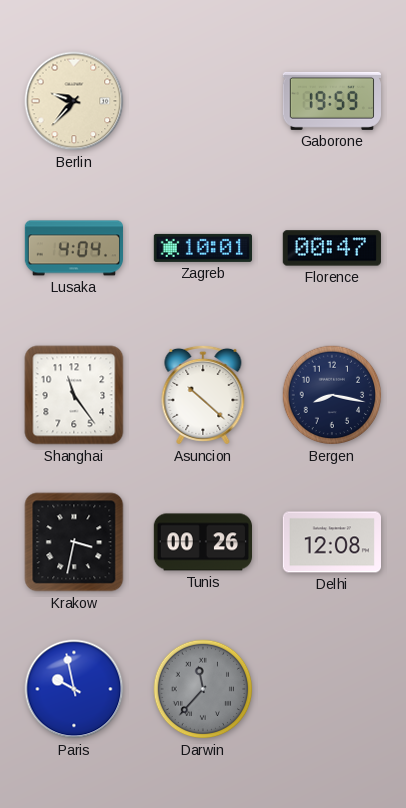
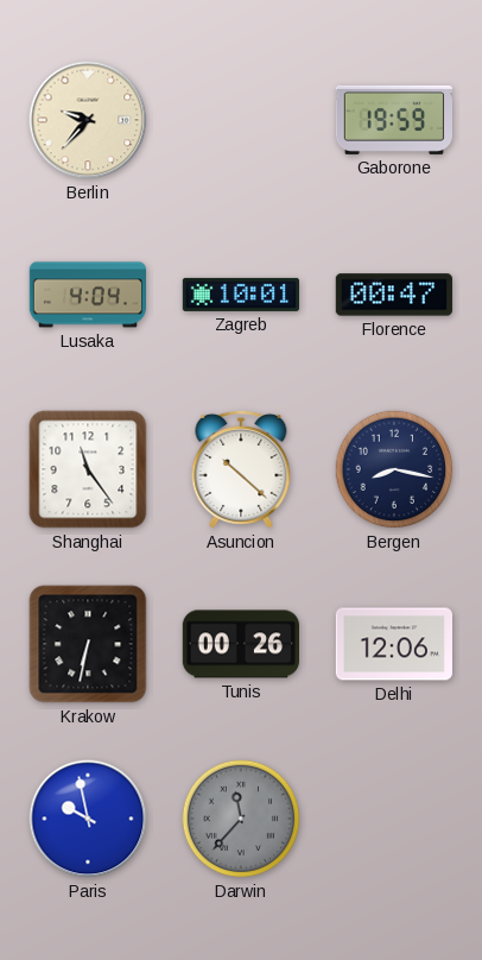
Krakow: 3:32 -> 6:32
Delhi: 12:08 -> 12:06
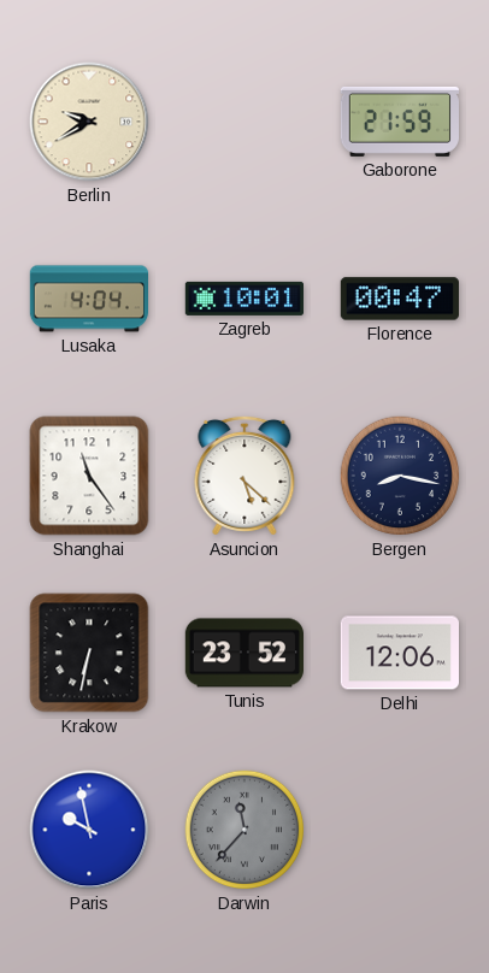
Berlin: 9:37 -> 9:40
Gaborone: 19:59 -> 21:59
Asuncion: 10:22 -> 5:22
Tunis: 00:26 -> 23:52
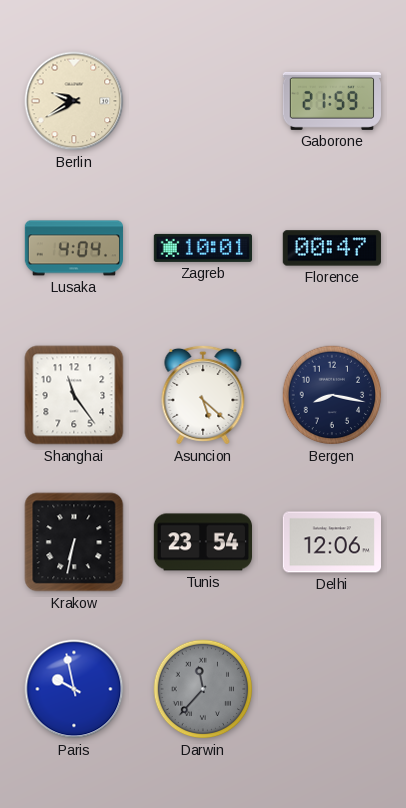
Tunis: 23:52 -> 23:54
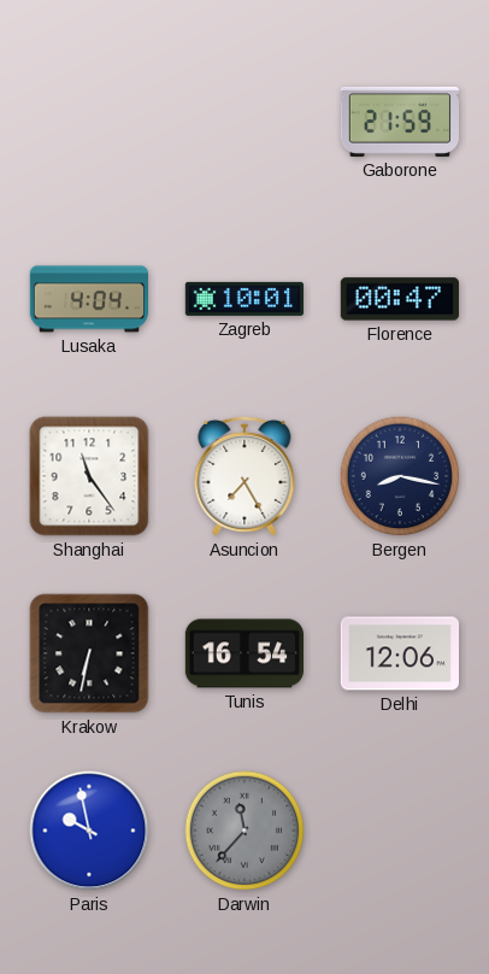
Berlin: 9:40 -> none
Asuncion: 5:22 -> 7:25
Tunis: 23:54 -> 16:54
